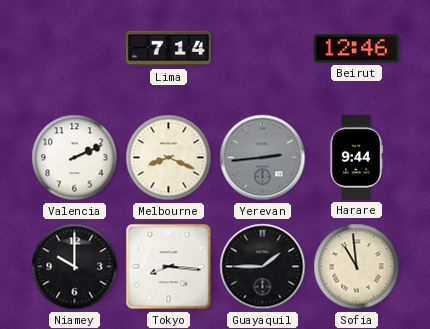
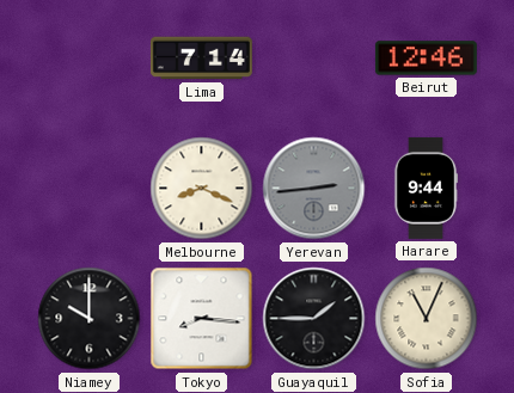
Valencia: 2:11 -> none
Sofia: 10:59 -> 11:04
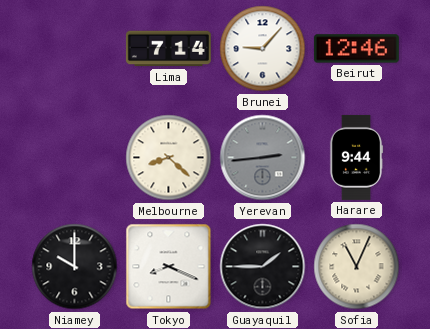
Brunei: none -> 9:07
Melbourne: 8:19 -> 8:22
Tokyo: 8:16 -> 8:19
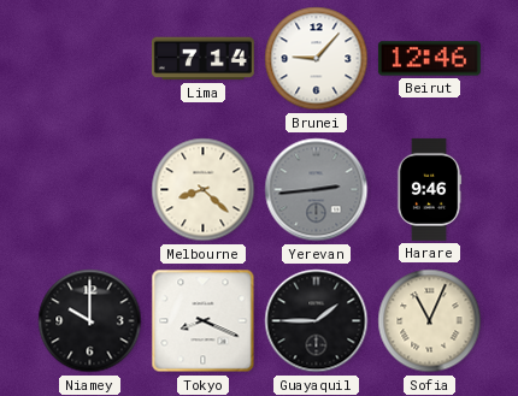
Harare: 9:44 -> 9:46
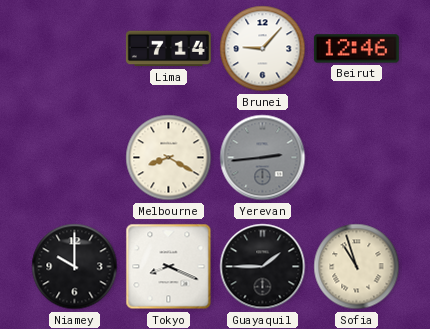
Melbourne: 8:22 -> 8:20
Harare: 9:46 -> none
Sofia: 11:04 -> 10:57
